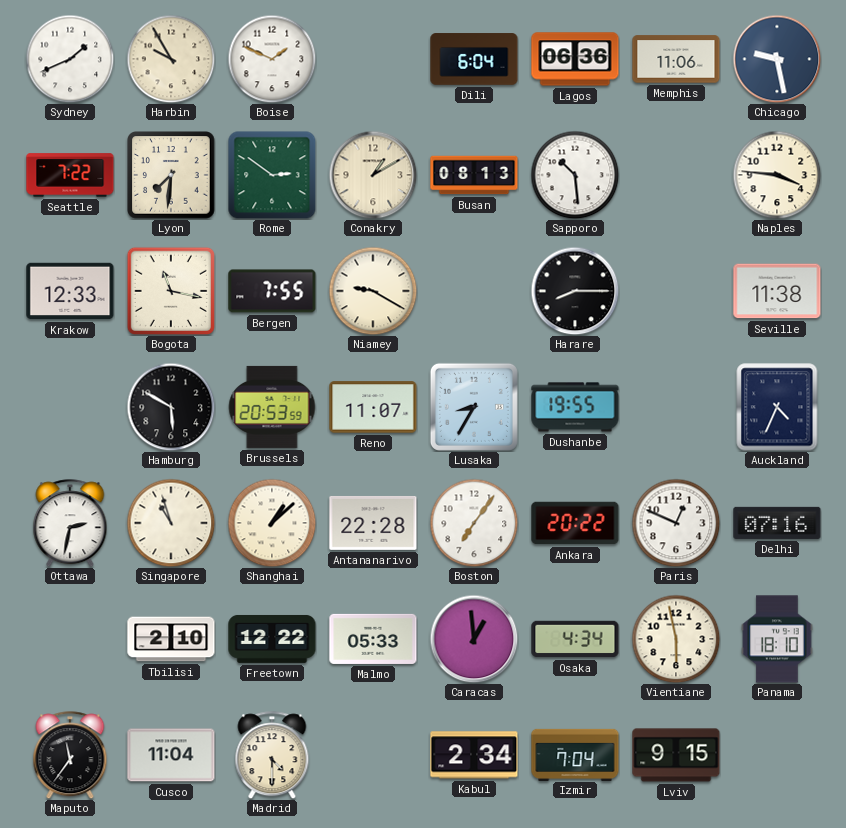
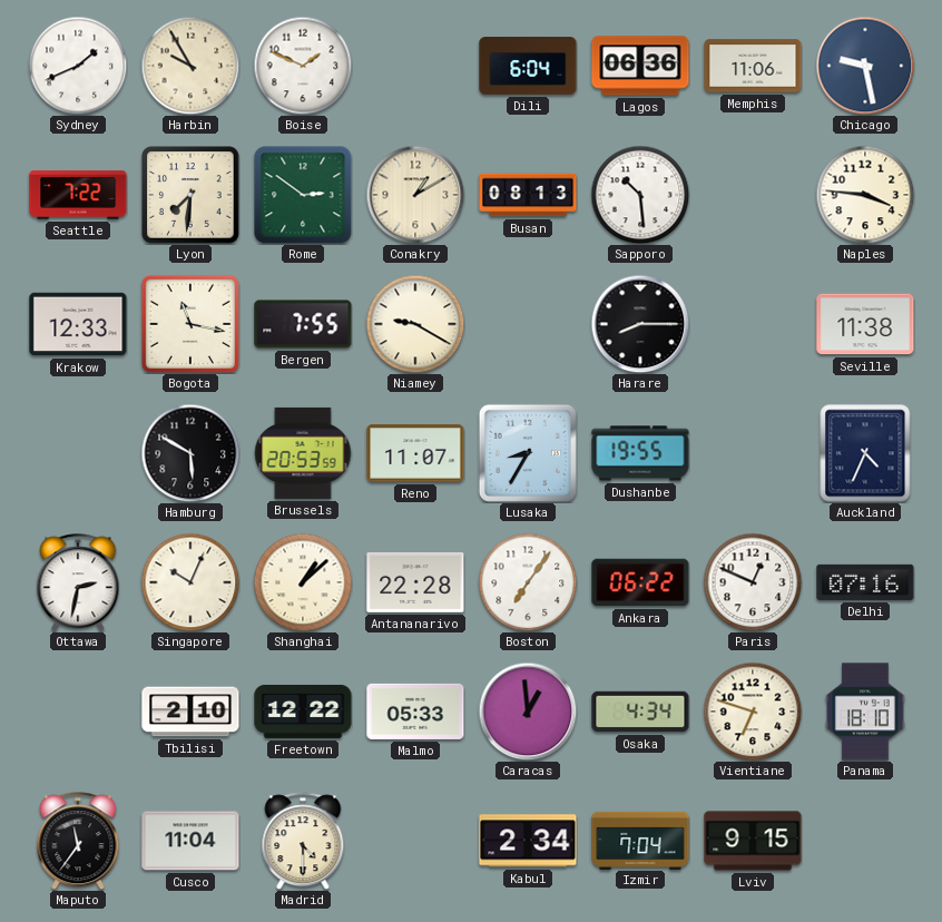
Singapore: 10:57 -> 10:04
Ankara: 20:22 -> 06:22
Vientiane: 5:58 -> 6:48
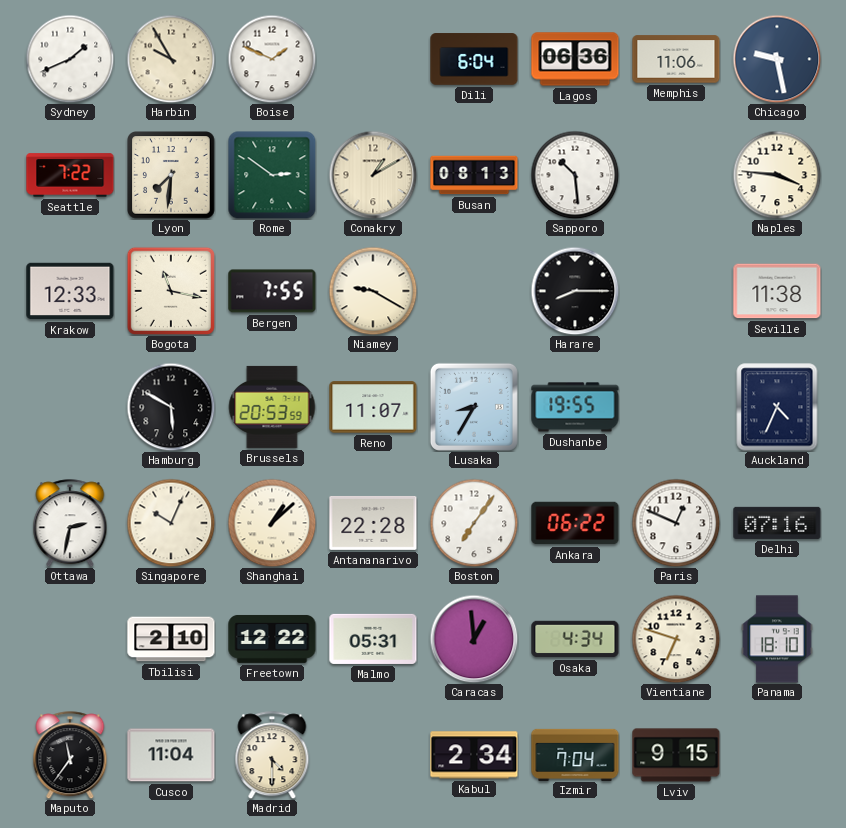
Malmo: 05:33 -> 05:31
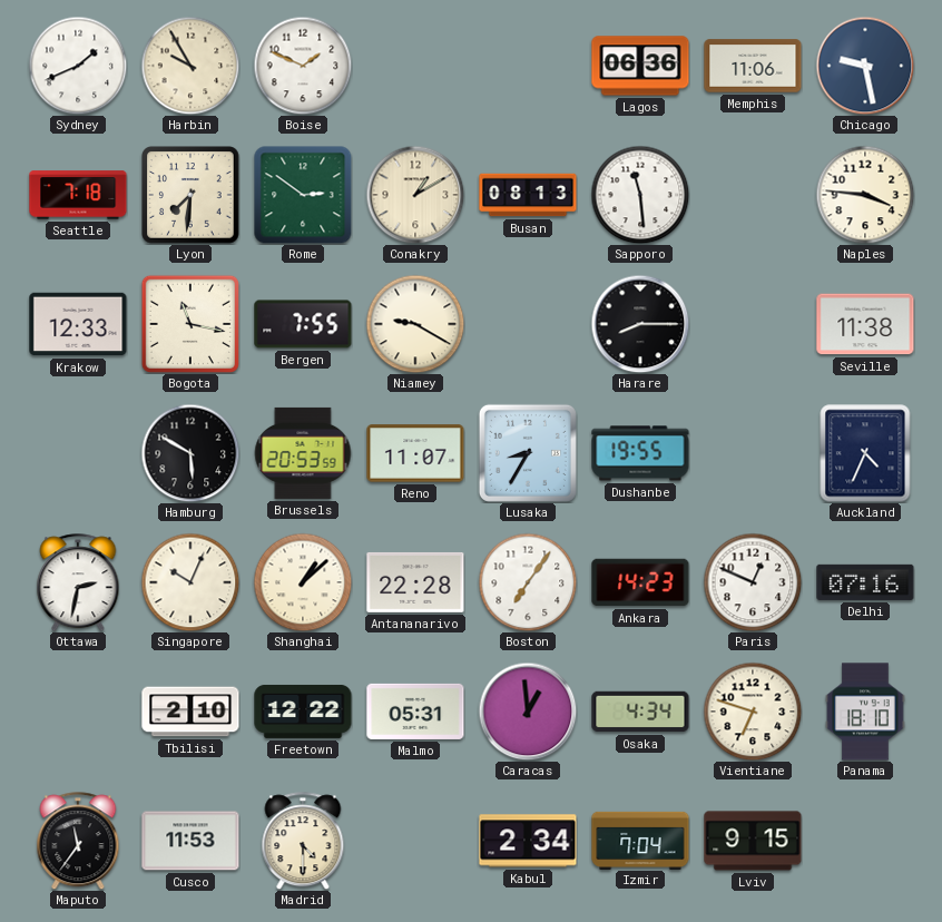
Dili: 6:04 -> none
Seattle: 7:22 -> 7:18
Sapporo: 10:29 -> 11:29
Ankara: 06:22 -> 14:23
Cusco: 11:04 -> 11:53
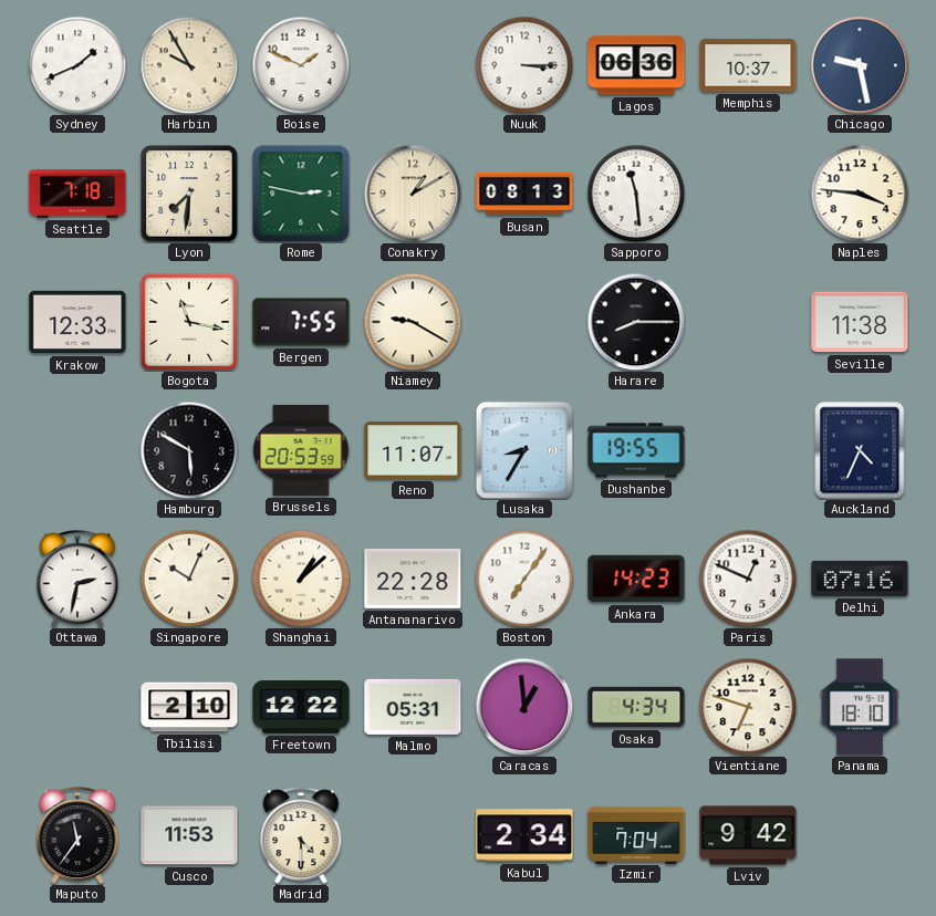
Nuuk: none -> 3:15
Memphis: 11:06 -> 10:37
Rome: 2:51 -> 2:47
Lviv: 9:15 -> 9:42
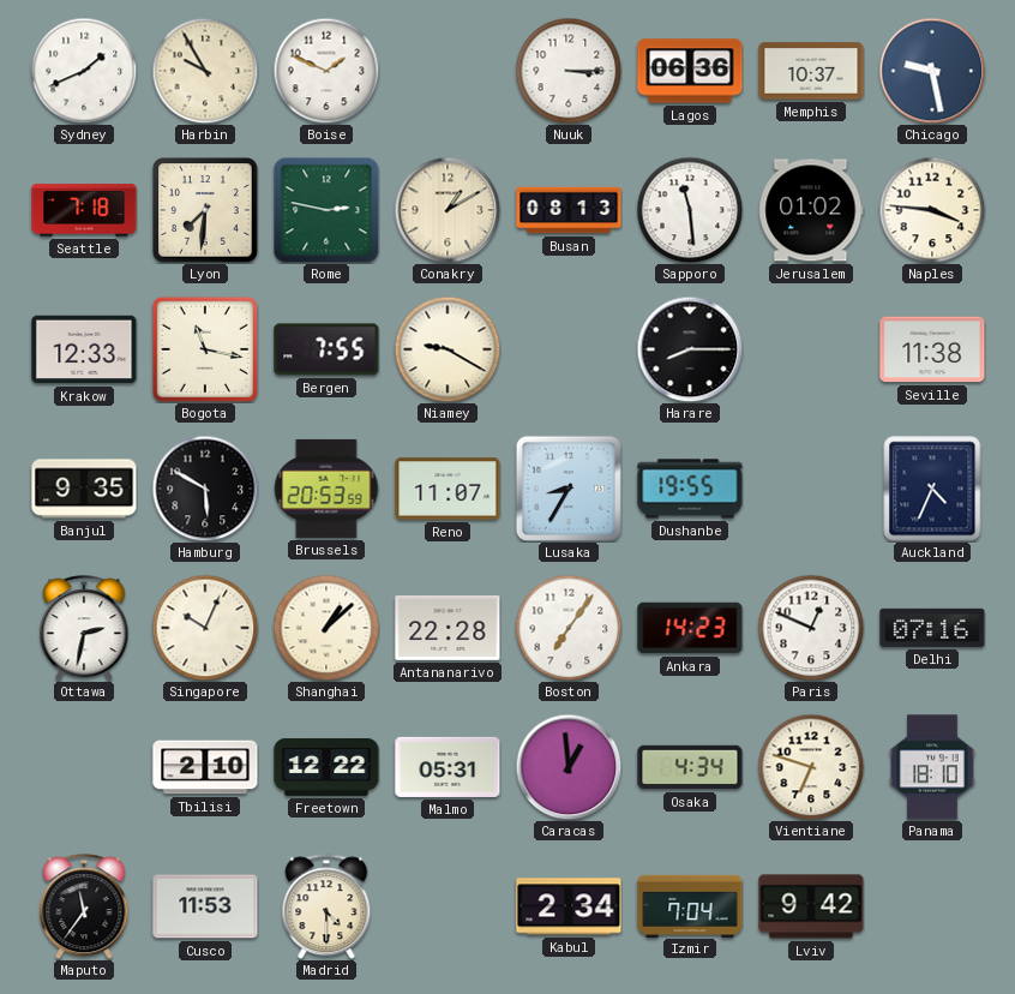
Jerusalem: none -> 01:02
Banjul: none -> 9:35
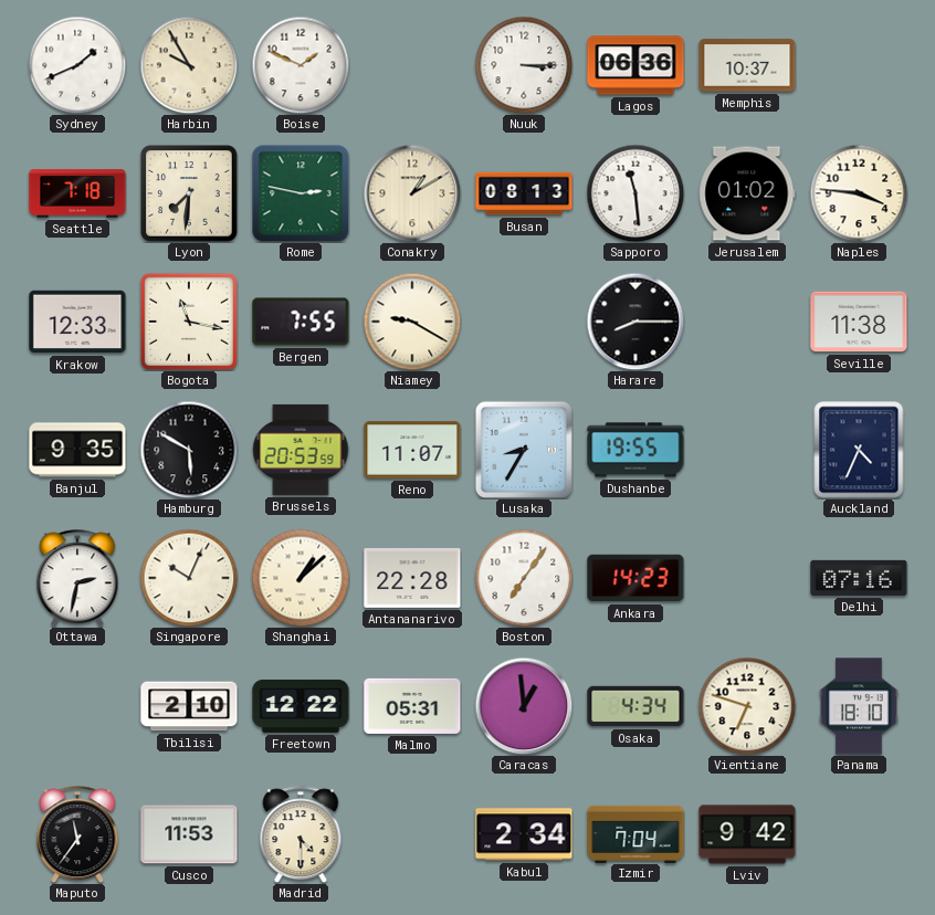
Chicago: 9:28 -> none
Paris: 12:49 -> none
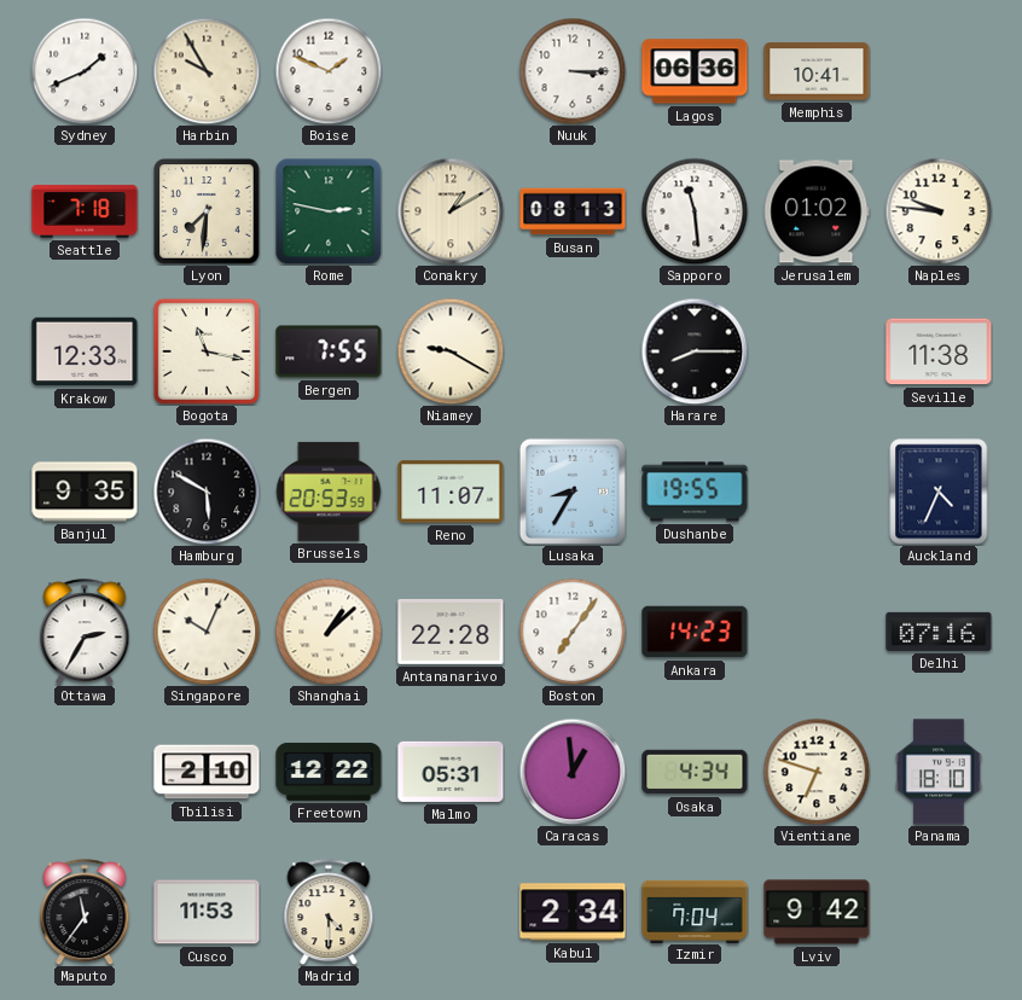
Memphis: 10:37 -> 10:41
Naples: 3:46 -> 9:46
Ottawa: 2:32 -> 2:35
